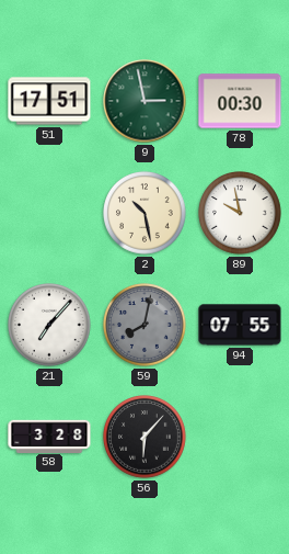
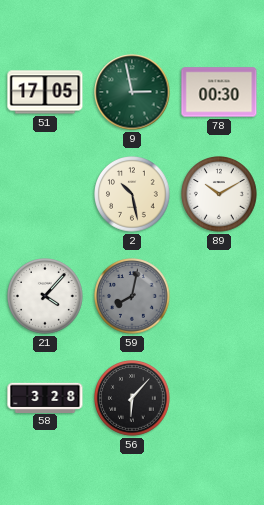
51: 17:51 -> 17:05
89: 9:58 -> 10:10
21: 7:07 -> 4:07
94: 07:55 -> none
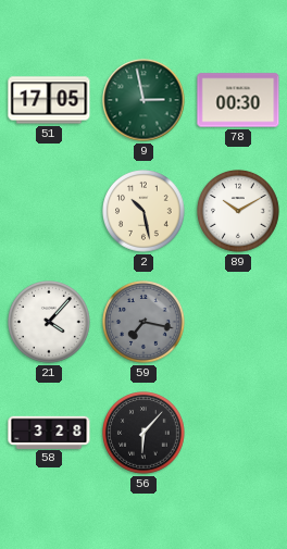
59: 8:02 -> 7:17
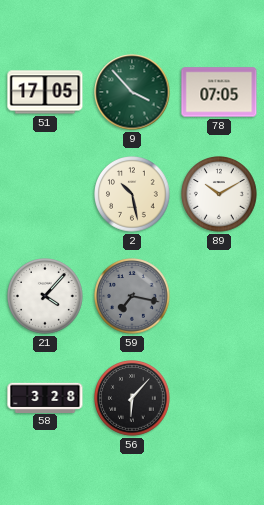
9: 2:58 -> 3:53
78: 00:30 -> 07:05
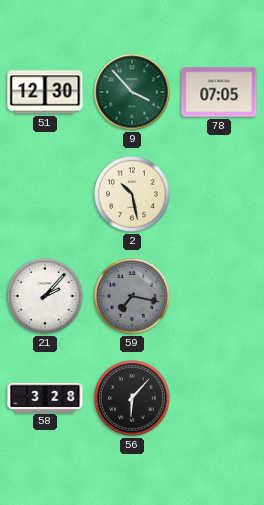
51: 17:05 -> 12:30
89: 10:10 -> none
21: 4:07 -> 2:07
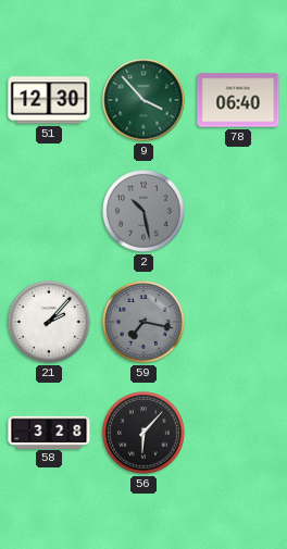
78: 07:05 -> 06:40
2 dial: cream -> grey
